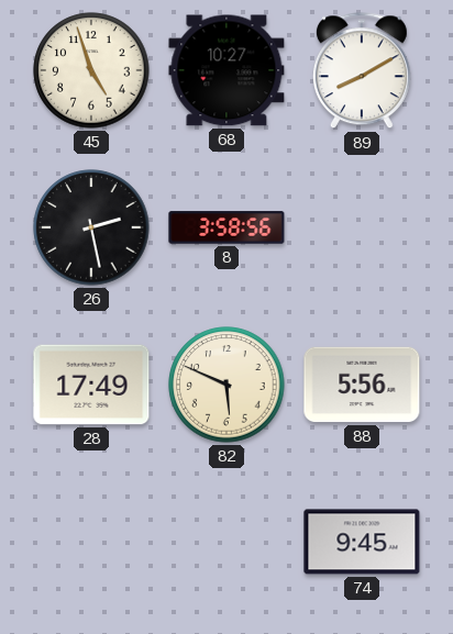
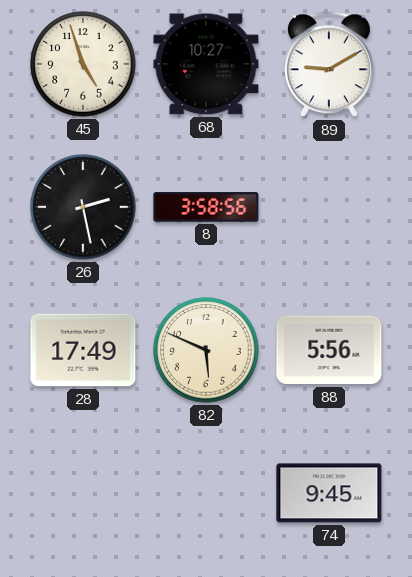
89: 8:10 -> 9:10
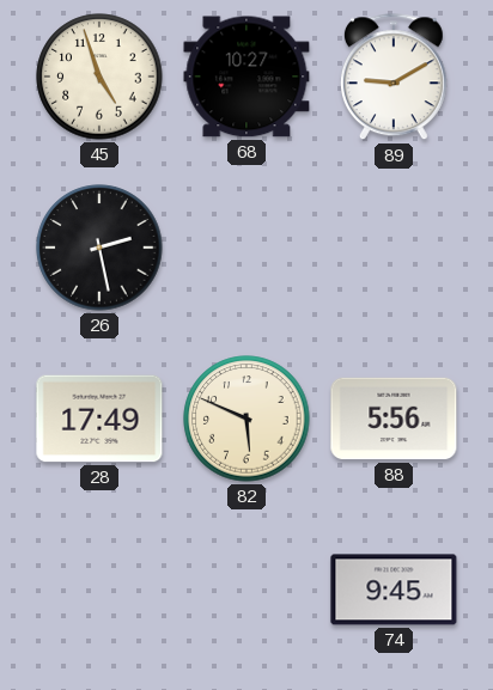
8: 3:58 -> none
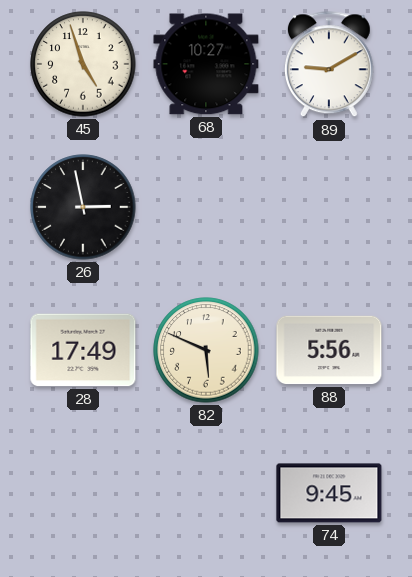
26: 2:28 -> 2:58
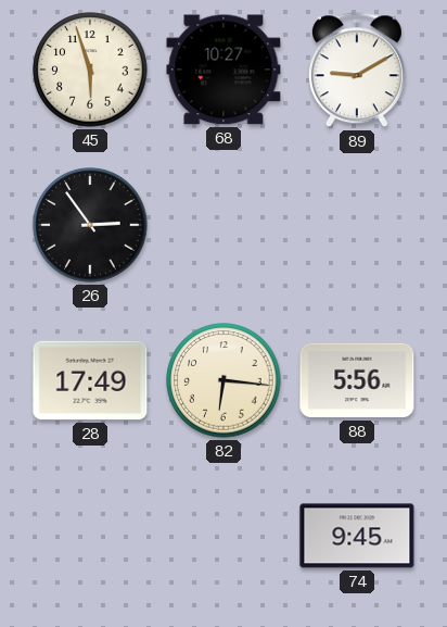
45: 4:57 -> 5:57
26: 2:58 -> 2:54
82: 5:49 -> 6:16
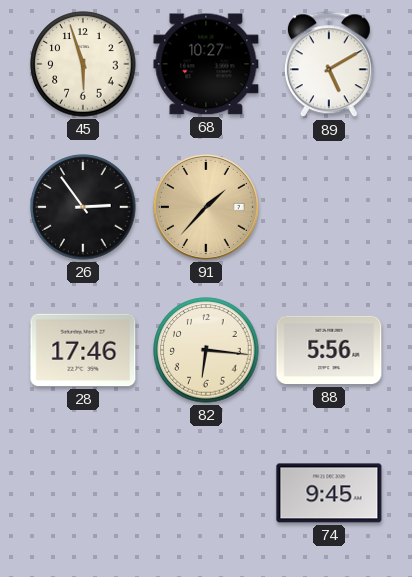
89: 9:10 -> 5:10
91: none -> 1:37
28: 17:49 -> 17:46
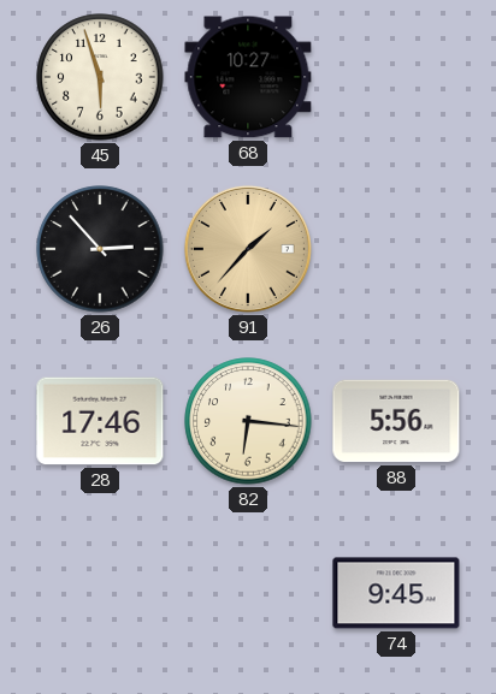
89: 5:10 -> none
26: 2:54 -> 2:53
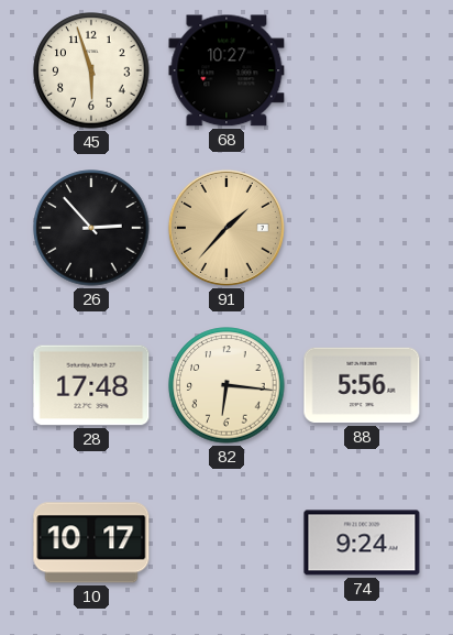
28: 17:46 -> 17:48
10: none -> 10:17
74: 9:45 -> 9:24
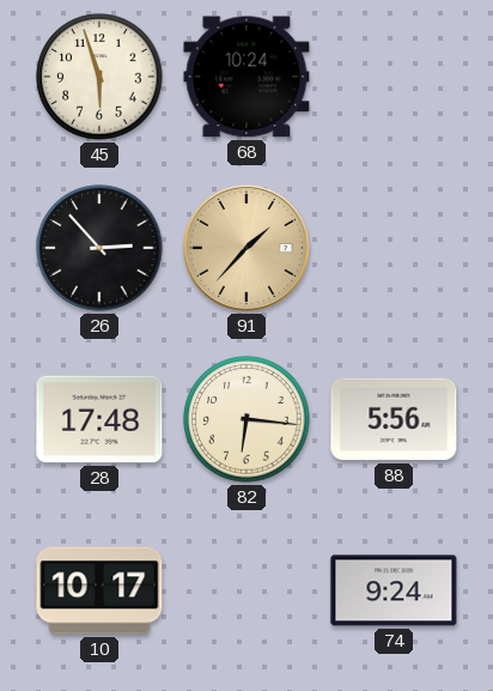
68: 10:27 -> 10:24
